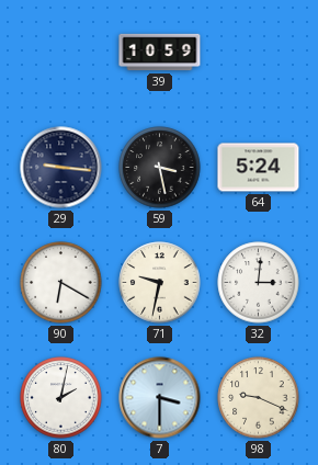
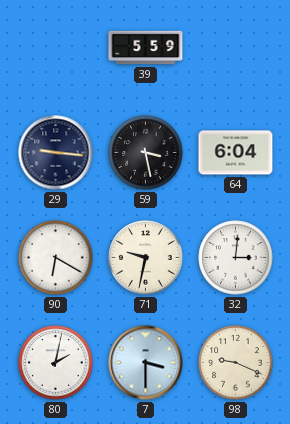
39: 10:59 -> 5:59
64: 5:24 -> 6:04
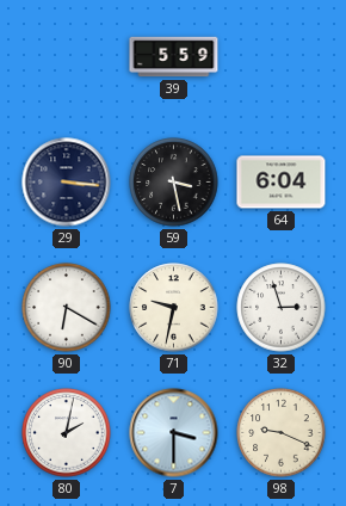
29: 9:16 -> 3:16
32: 3:01 -> 2:57
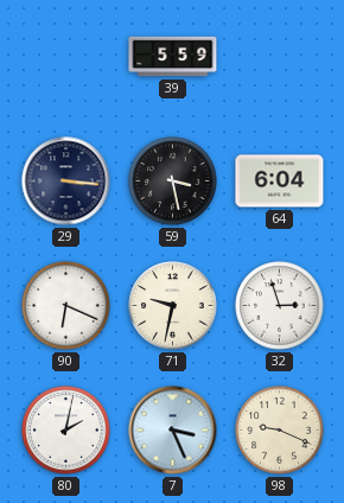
90: 6:20 -> 6:19
7: 3:30 -> 3:26
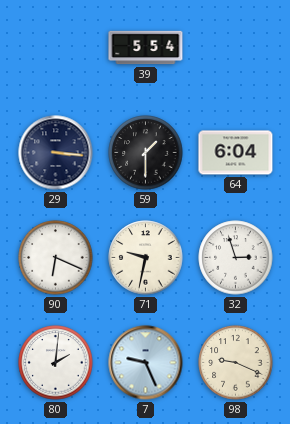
39: 5:59 -> 5:54
59: 3:28 -> 1:30
80: 2:02 -> 2:01
7: 3:26 -> 9:26
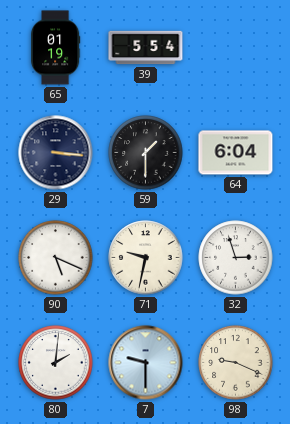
65: none -> 01:19
90: 6:19 -> 5:19
7: 9:26 -> 9:30
